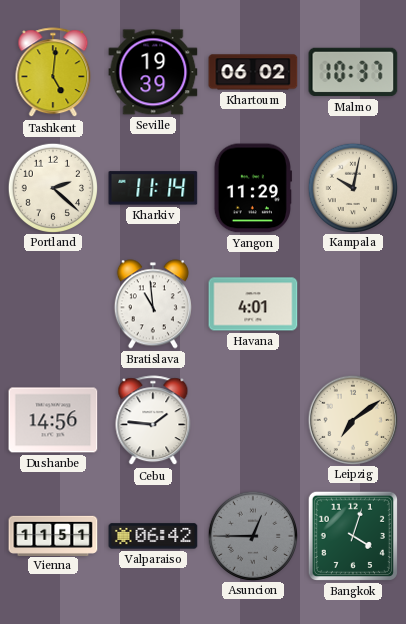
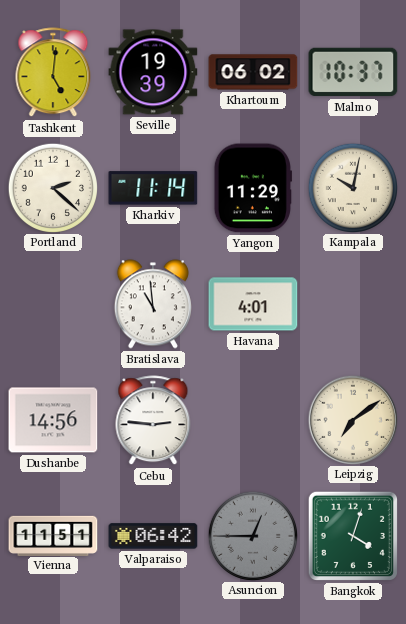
Cebu: 1:46 -> 2:46
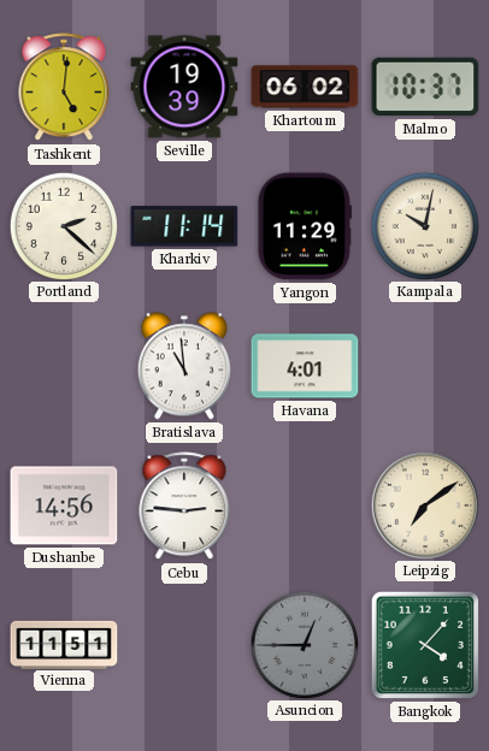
Valparaiso: 06:42 -> none
Bangkok: 4:03 -> 4:07
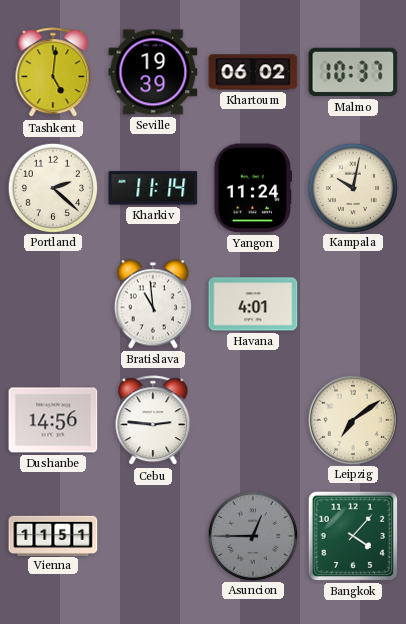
Yangon: 11:29 -> 11:24
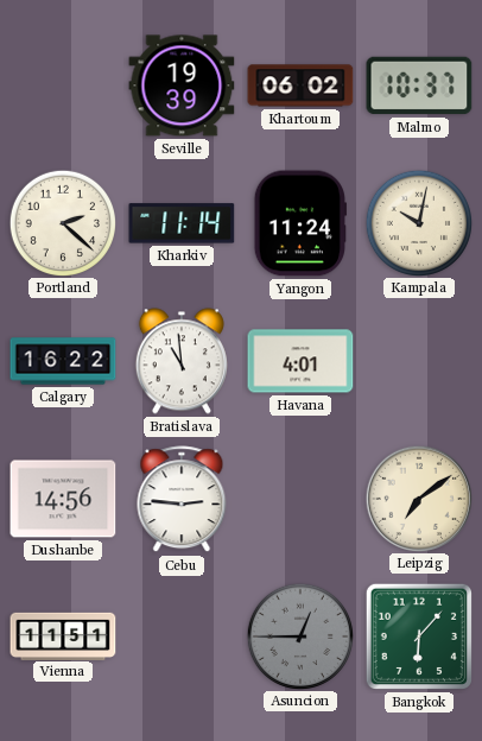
Tashkent: 5:01 -> none
Calgary: none -> 16:22
Bangkok: 4:07 -> 6:07
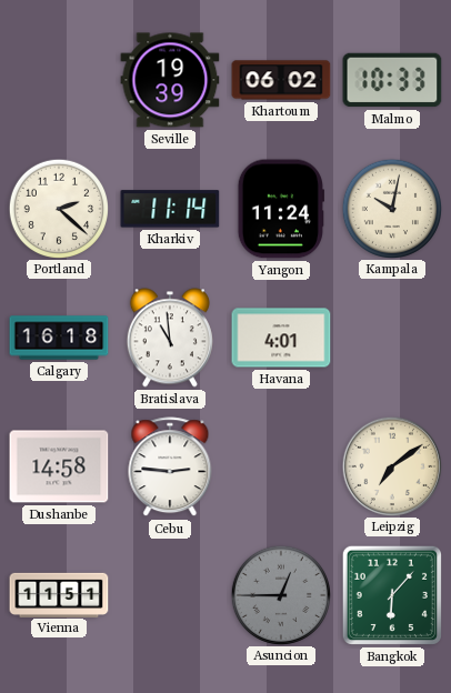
Malmo: 10:37 -> 10:33
Calgary: 16:22 -> 16:18
Dushanbe: 14:56 -> 14:58
